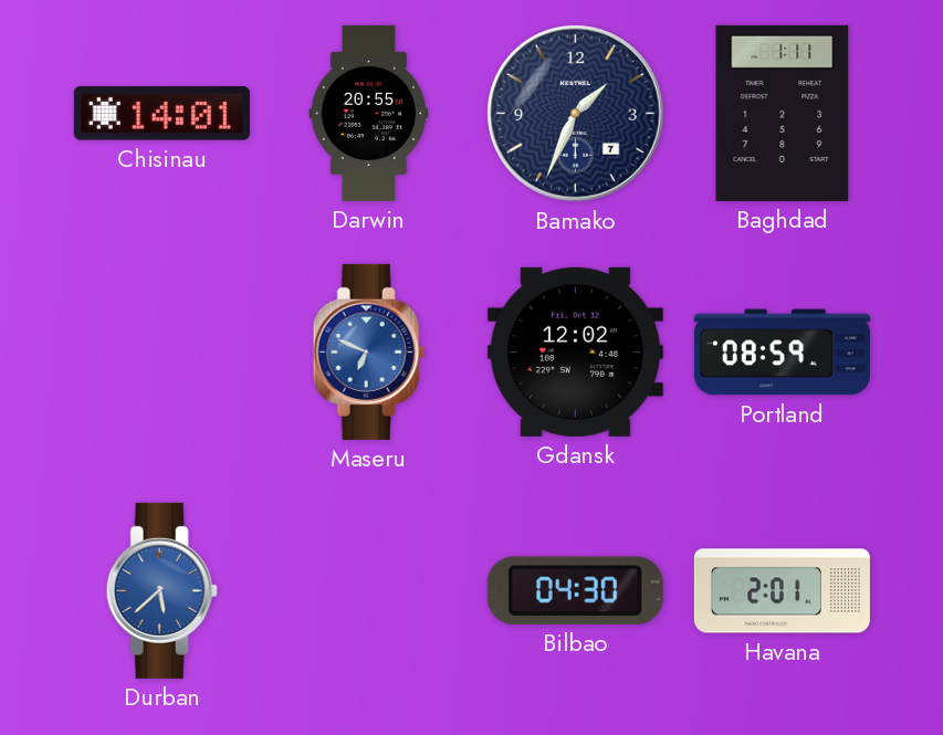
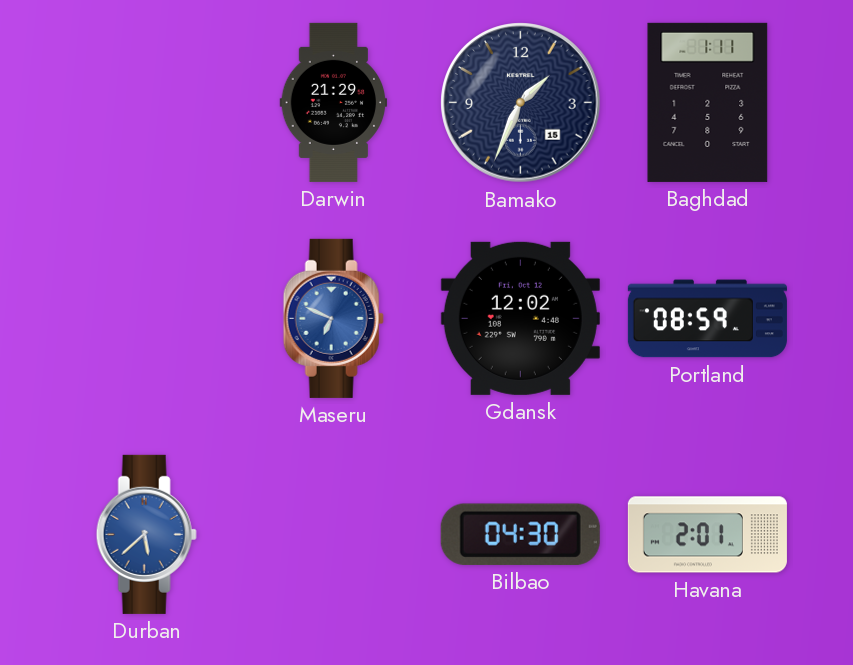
Chisinau: 14:01 -> none
Darwin: 20:55 -> 21:29
Bamako date: 7 -> 15
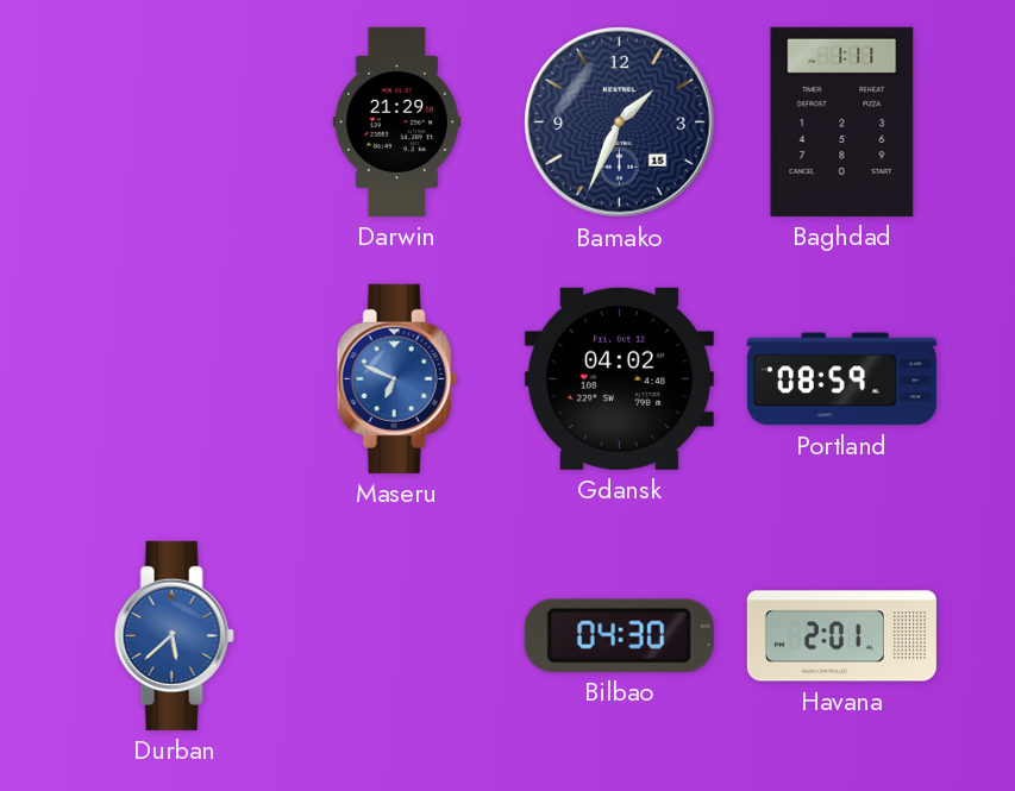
Gdansk: 12:02 -> 04:02
